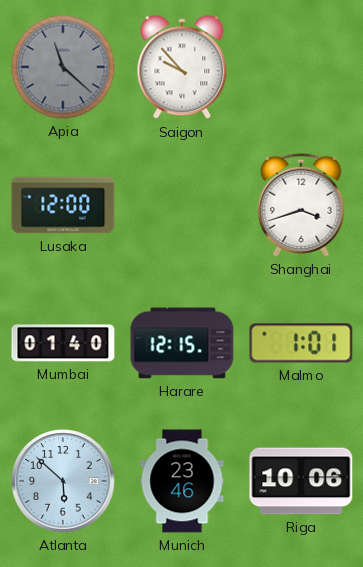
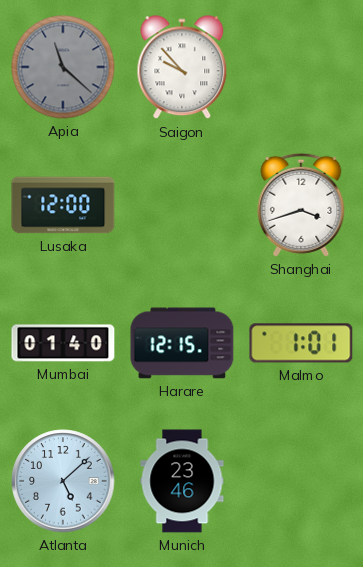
Atlanta: 5:52 -> 5:08
Riga: 10:06 -> none
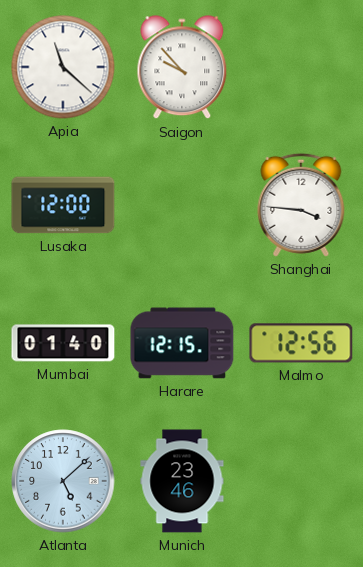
Apia dial: grey -> white
Shanghai: 3:42 -> 3:46
Malmo: 1:01 -> 12:56
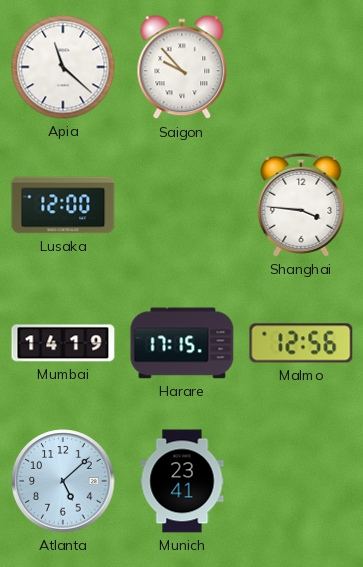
Mumbai: 01:40 -> 14:19
Harare: 12:15 -> 17:15
Munich: 23:46 -> 23:41
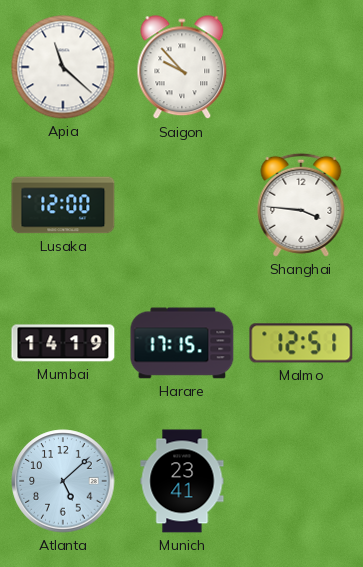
Malmo: 12:56 -> 12:51
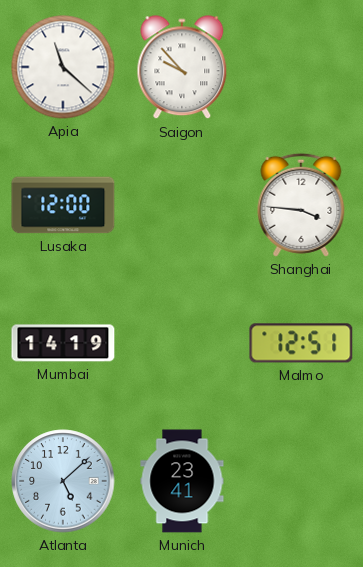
Harare: 17:15 -> none
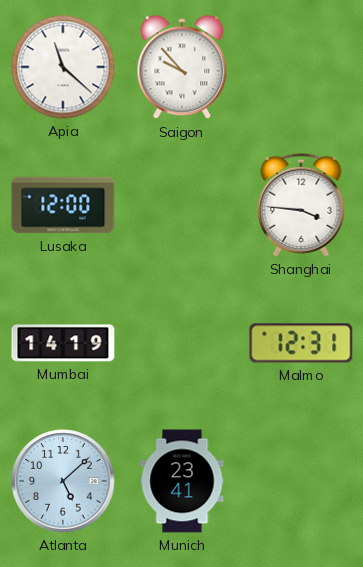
Malmo: 12:51 -> 12:31
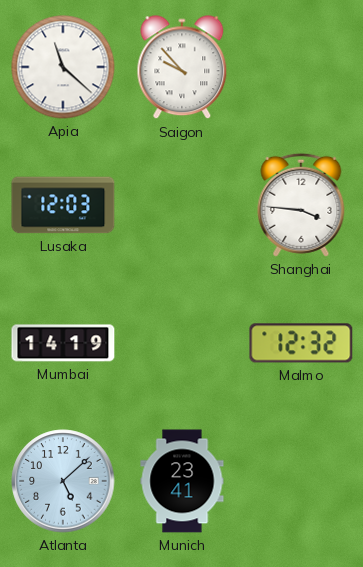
Lusaka: 12:00 -> 12:03
Malmo: 12:31 -> 12:32
